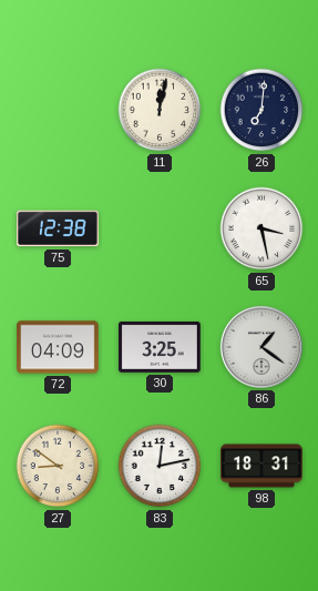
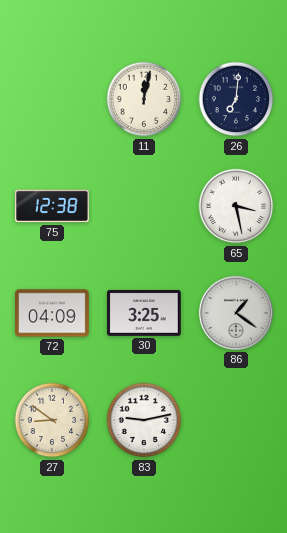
83: 12:13 -> 9:13
98: 18:31 -> none
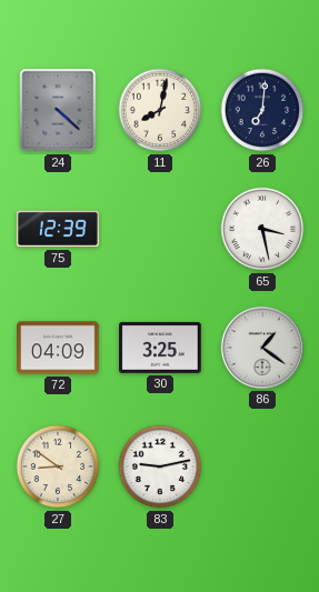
24: none -> 4:22
11: 12:02 -> 8:02
75: 12:38 -> 12:39
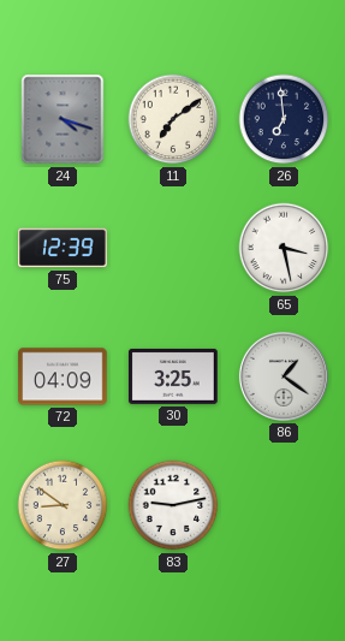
24: 4:22 -> 4:18
11: 8:02 -> 7:09
26: 7:01 -> 6:59
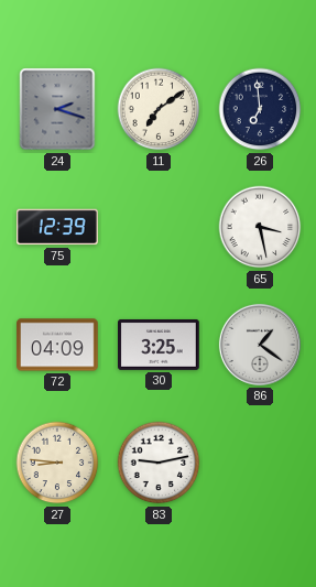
24: 4:18 -> 2:18
27: 8:51 -> 8:46
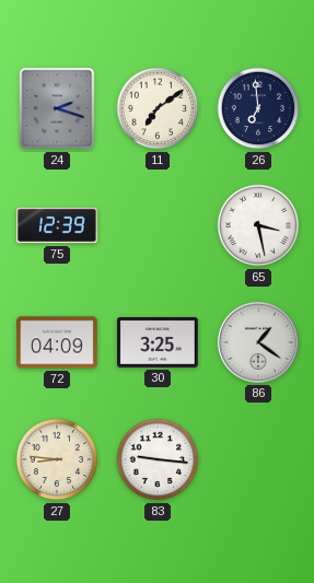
83: 9:13 -> 9:16
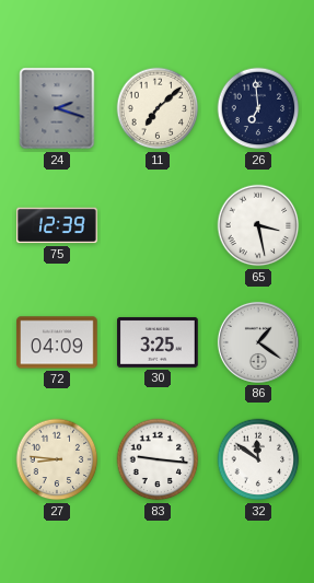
11: 7:09 -> 7:08
32: none -> 11:51
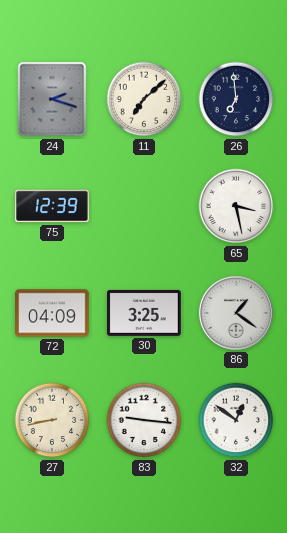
27: 8:46 -> 8:43
32: 11:51 -> 12:51
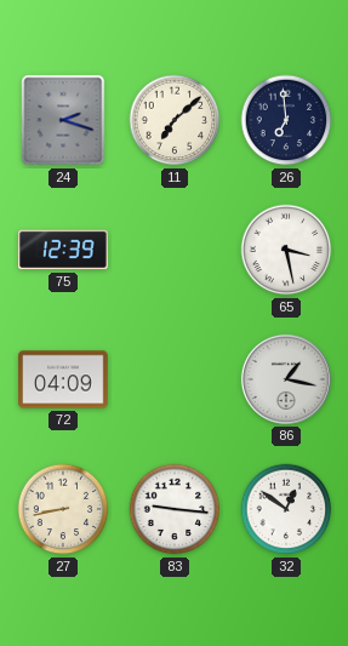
30: 3:25 -> none
86: 1:21 -> 1:17
